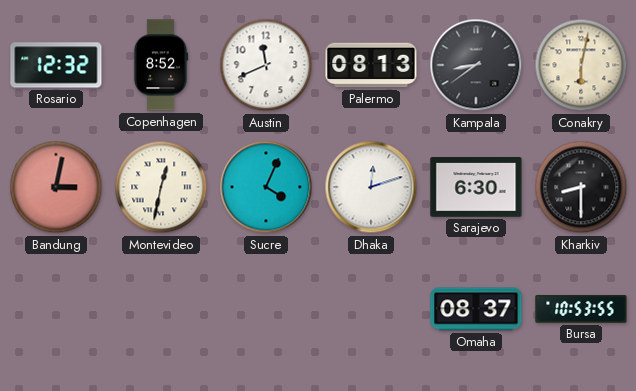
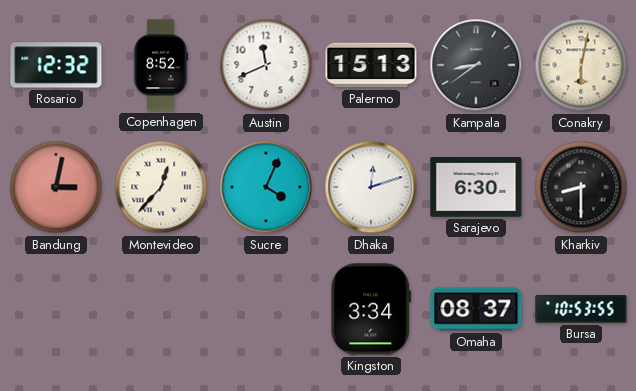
Palermo: 08:13 -> 15:13
Montevideo: 12:32 -> 12:37
Kingston: none -> 3:34
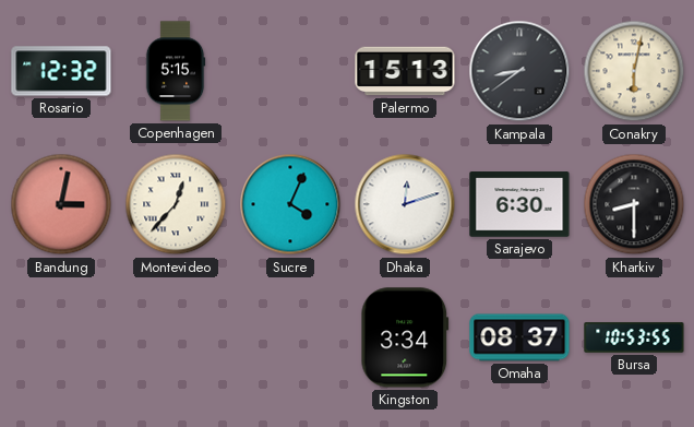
Copenhagen: 8:52 -> 5:15
Austin: 11:41 -> none
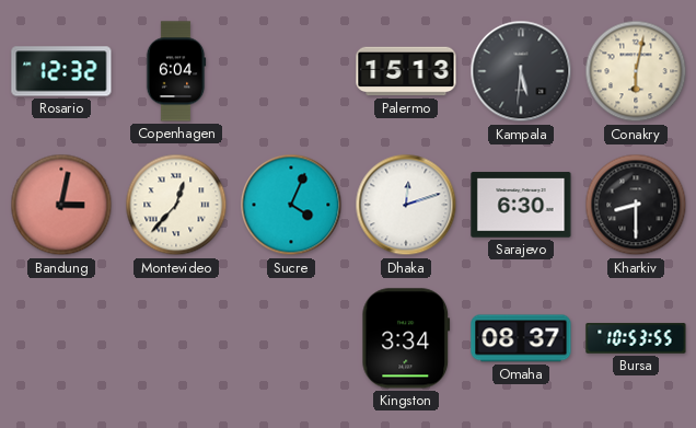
Copenhagen: 5:15 -> 6:04
Kampala: 8:39 -> 5:31
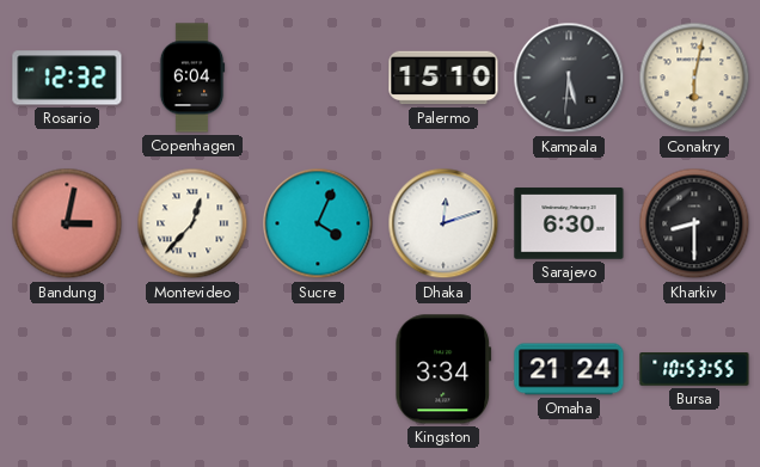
Palermo: 15:13 -> 15:10
Omaha: 08:37 -> 21:24
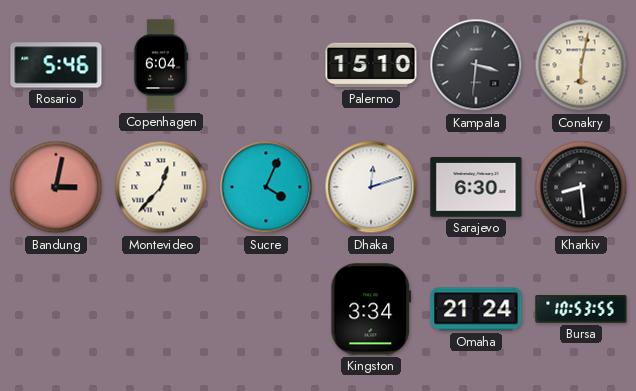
Rosario: 12:32 -> 5:46
Kampala: 5:31 -> 3:31
Kharkiv: 8:30 -> 8:29
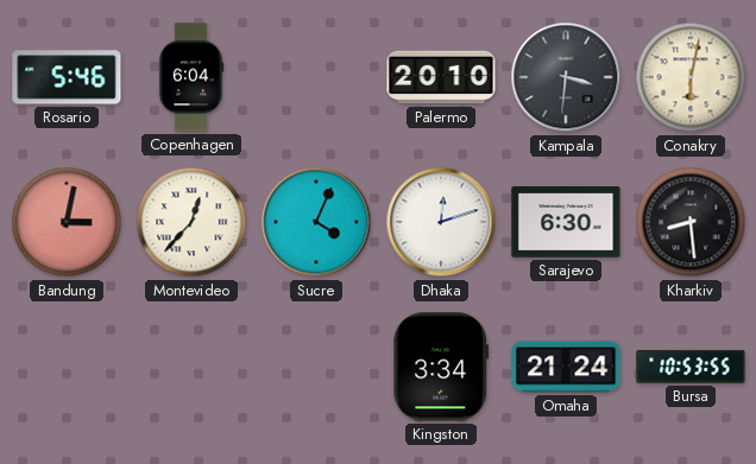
Palermo: 15:10 -> 20:10
